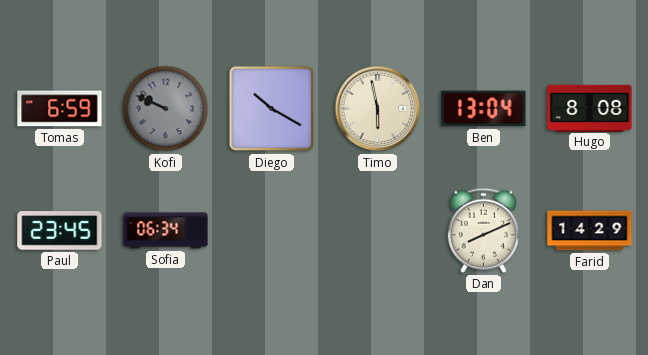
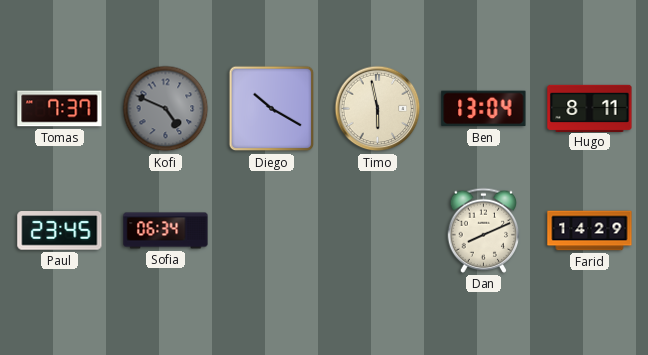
Tomas: 6:59 -> 7:37
Kofi: 9:49 -> 4:49
Hugo: 8:08 -> 8:11
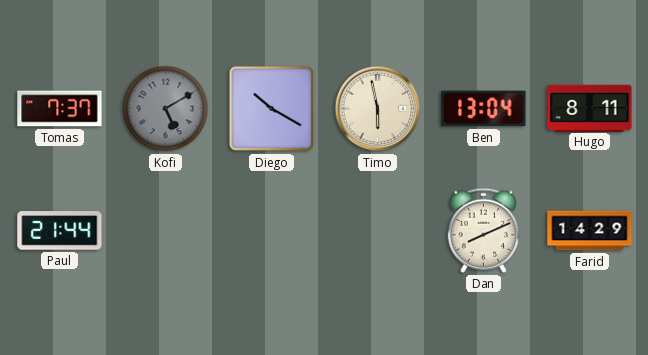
Kofi: 4:49 -> 5:10
Paul: 23:45 -> 21:44
Sofia: 06:34 -> none
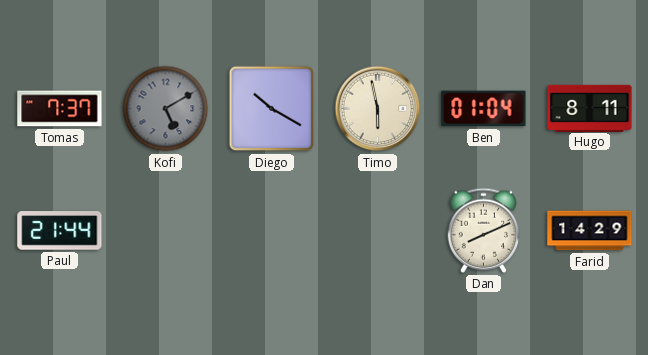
Ben: 13:04 -> 01:04
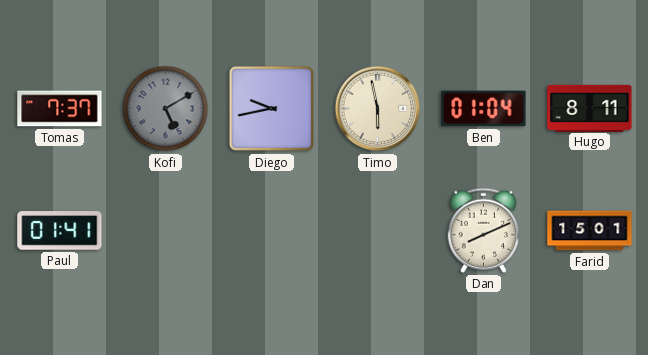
Diego: 10:20 -> 9:43
Paul: 21:44 -> 01:41
Farid: 14:29 -> 15:01
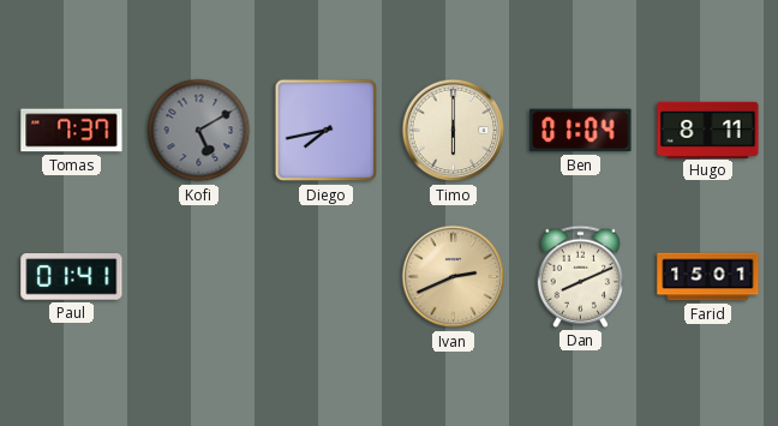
Diego: 9:43 -> 7:43
Timo: 5:58 -> 6:00
Ivan: none -> 2:41
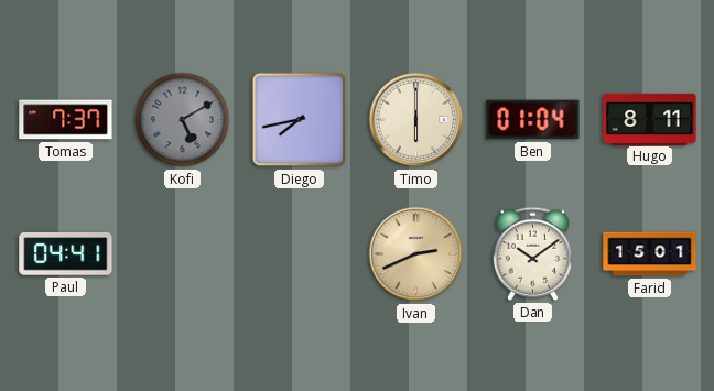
Paul: 01:41 -> 04:41
Dan: 8:11 -> 10:09
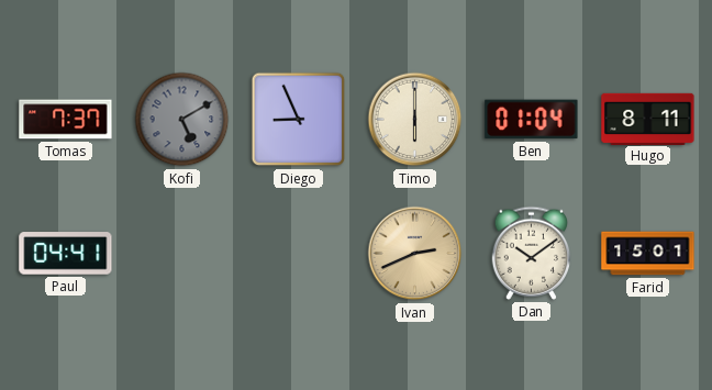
Diego: 7:43 -> 8:56
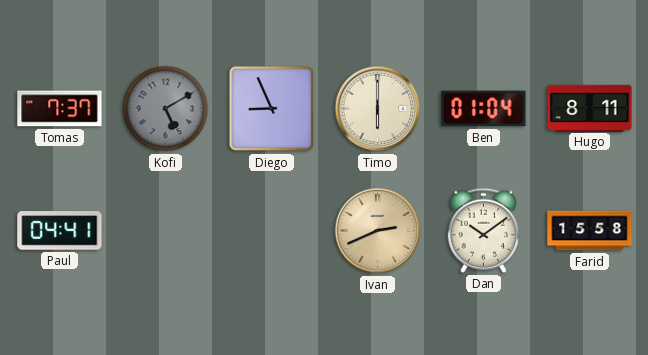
Farid: 15:01 -> 15:58
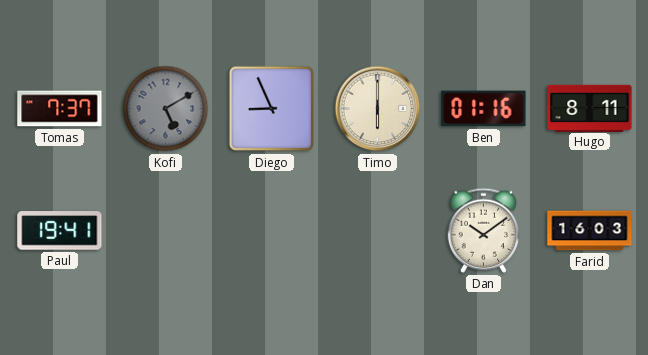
Ben: 01:04 -> 01:16
Paul: 04:41 -> 19:41
Ivan: 2:41 -> none
Farid: 15:58 -> 16:03
